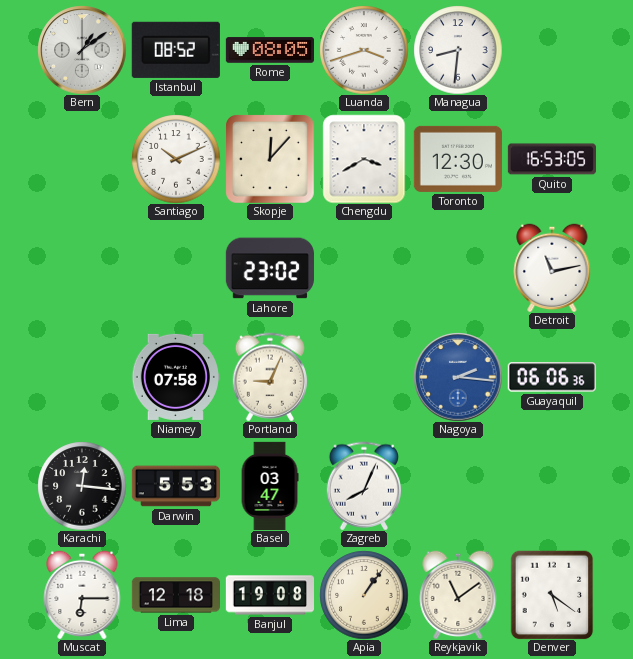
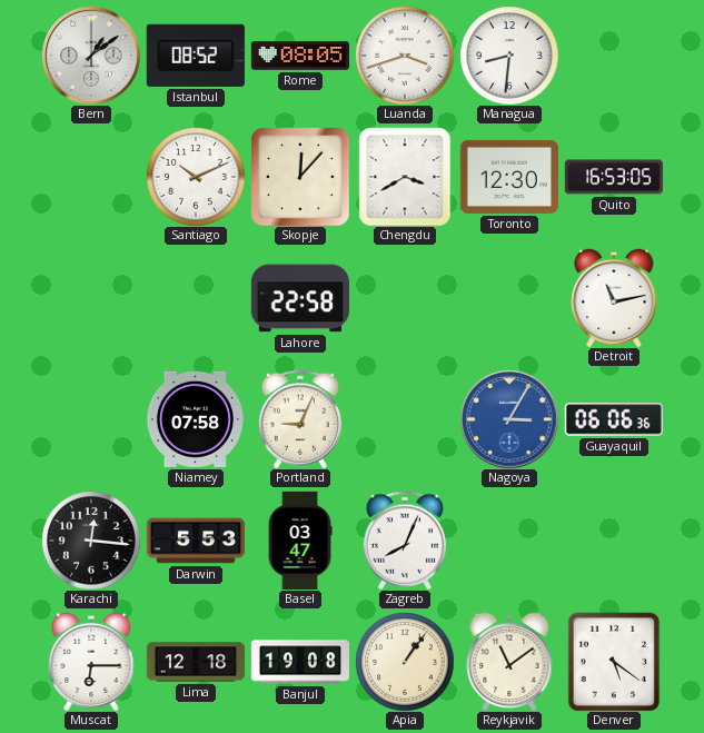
Lahore: 23:02 -> 22:58
Nagoya: 2:16 -> 3:05
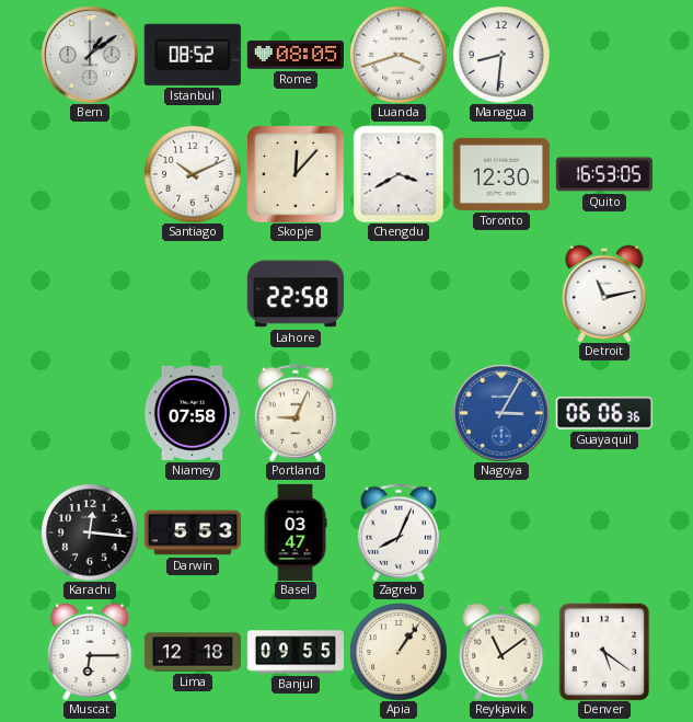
Banjul: 19:08 -> 09:55
